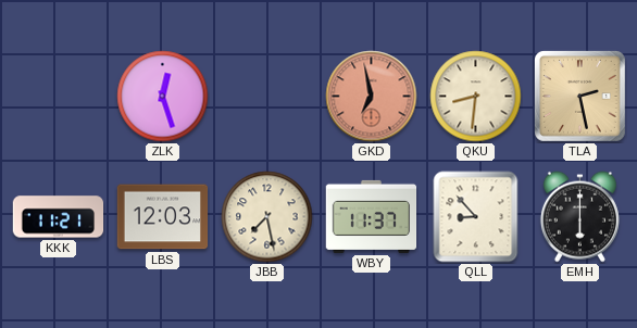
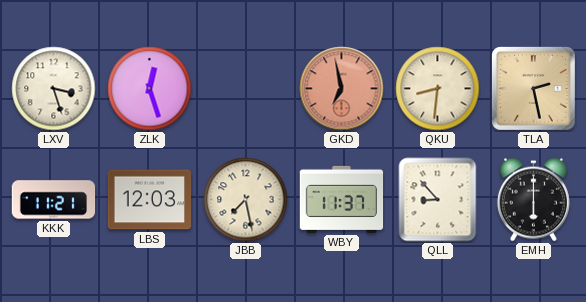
LXV: none -> 3:27
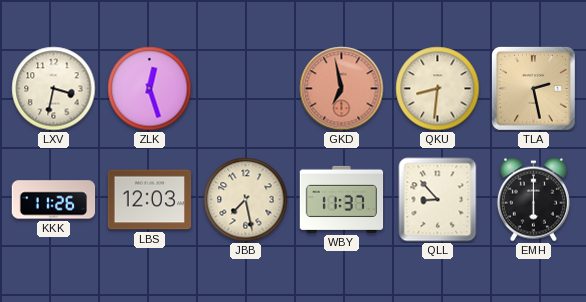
LXV: 3:27 -> 3:32
KKK: 11:21 -> 11:26
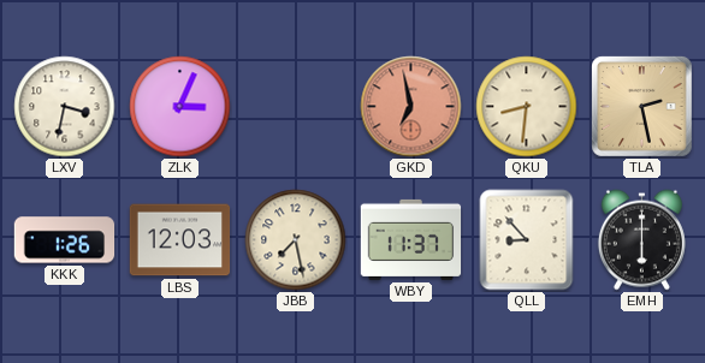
ZLK: 12:27 -> 3:04
KKK: 11:26 -> 1:26
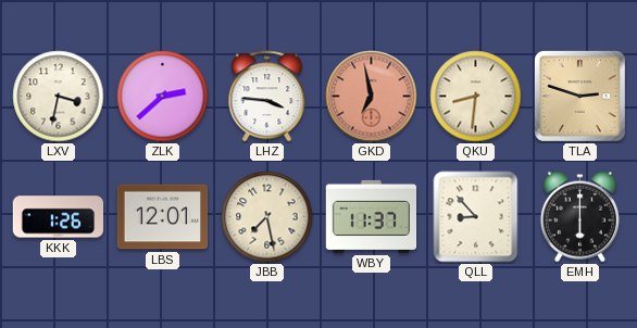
ZLK: 3:04 -> 2:38
LHZ: none -> 3:46
TLA: 2:28 -> 2:48
LBS: 12:03 -> 12:01
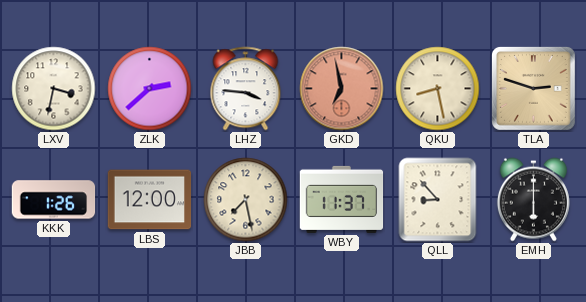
QKU: 8:31 -> 8:28
LBS: 12:01 -> 12:00
